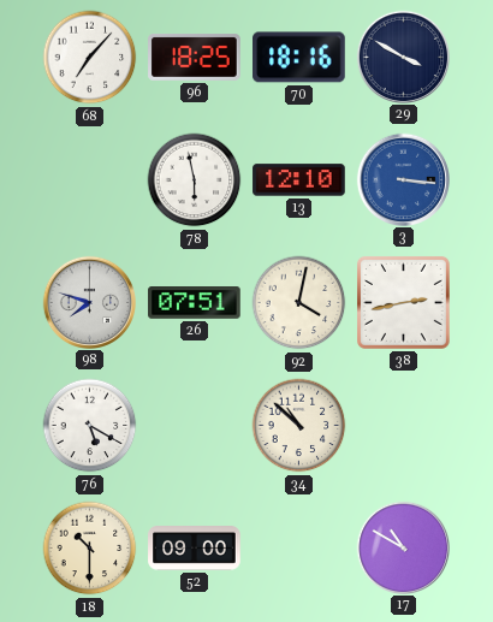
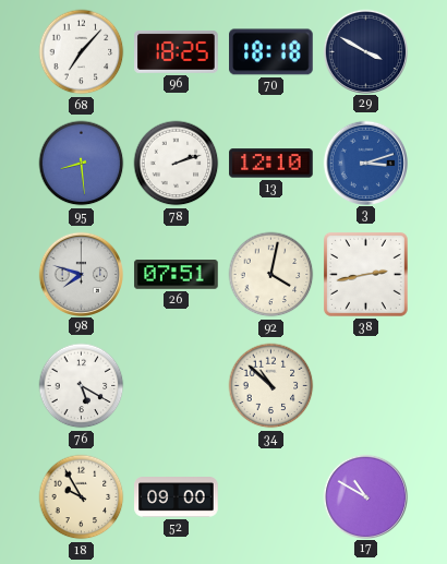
70: 18:16 -> 18:18
95: none -> 8:29
78: 5:58 -> 2:12
3: 3:16 -> 3:12
18: 10:30 -> 9:55
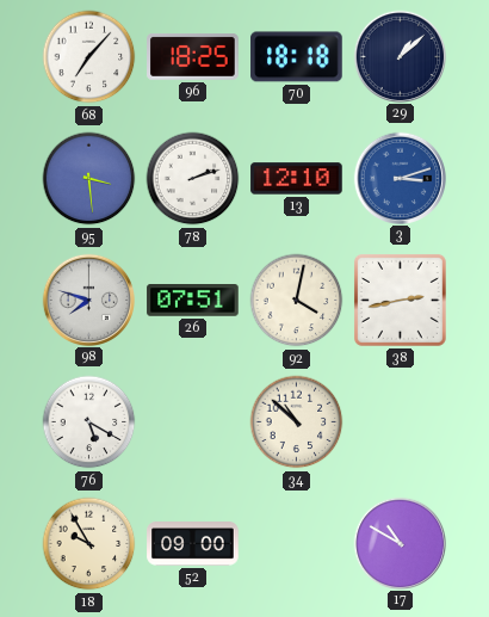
29: 3:50 -> 1:08
95: 8:29 -> 3:29
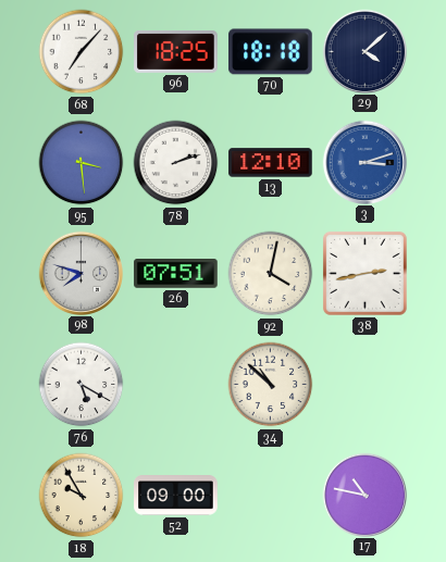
29: 1:08 -> 4:08
17: 10:50 -> 10:47
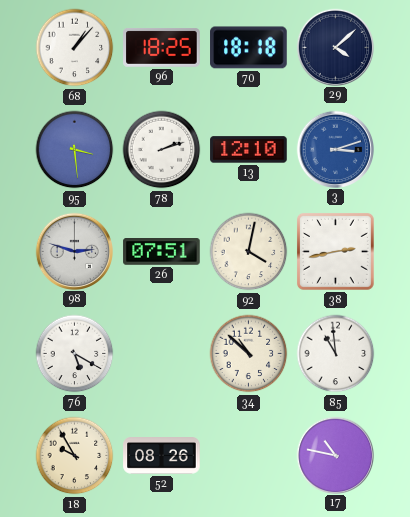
68: 7:07 -> 1:07
98: 7:48 -> 2:48
85: none -> 10:59
52: 09:00 -> 08:26
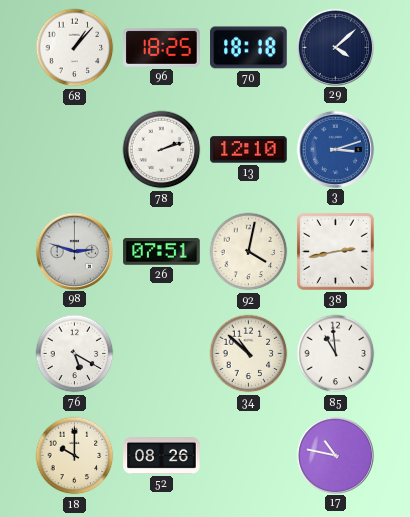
95: 3:29 -> none
18: 9:55 -> 10:00
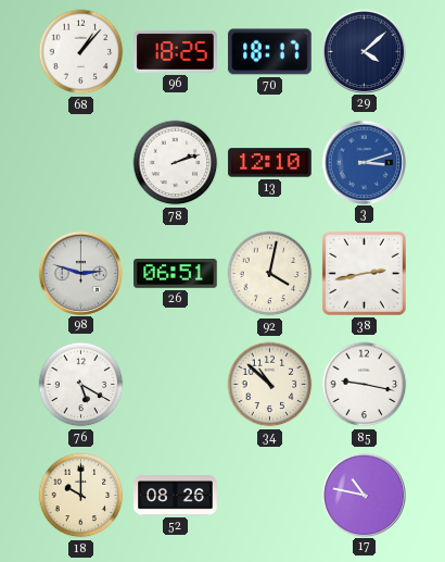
70: 18:18 -> 18:17
26: 07:51 -> 06:51
85: 10:59 -> 9:17
